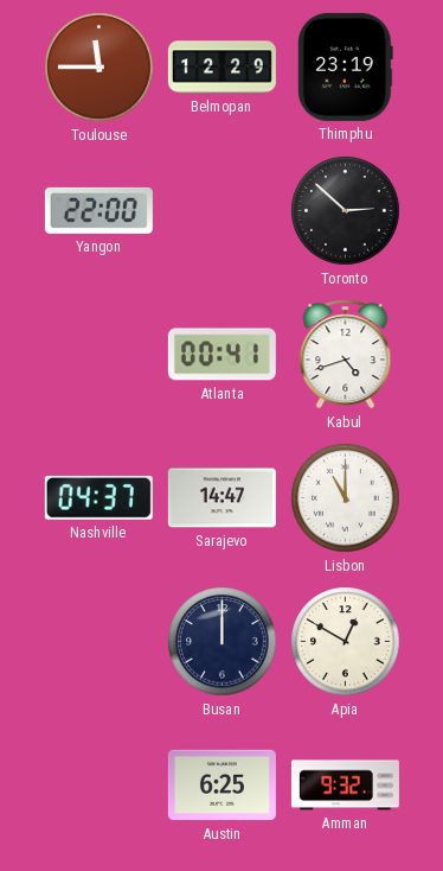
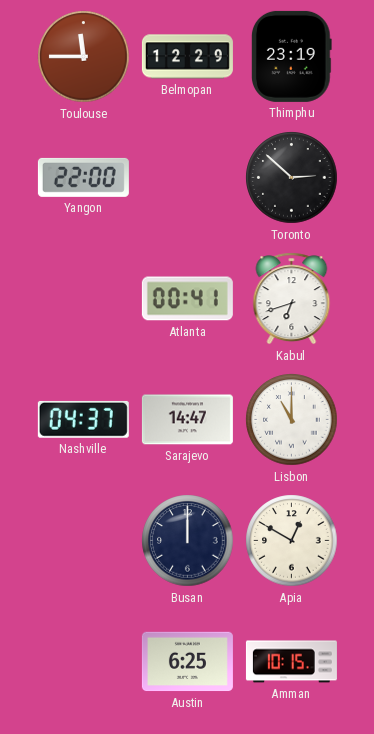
Kabul: 4:42 -> 6:42
Amman: 9:32 -> 10:15
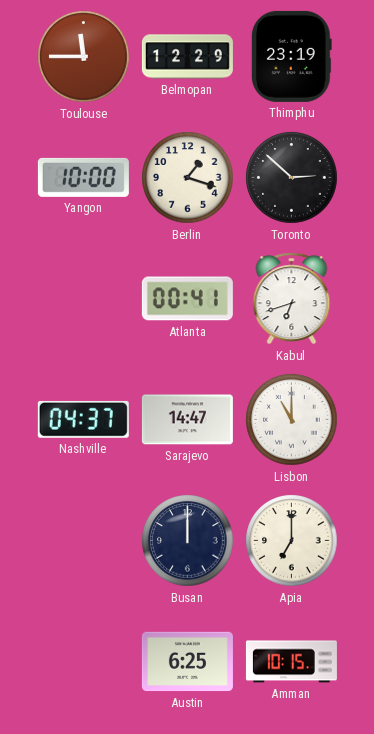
Yangon: 22:00 -> 10:00
Berlin: none -> 1:18
Apia: 12:50 -> 7:00
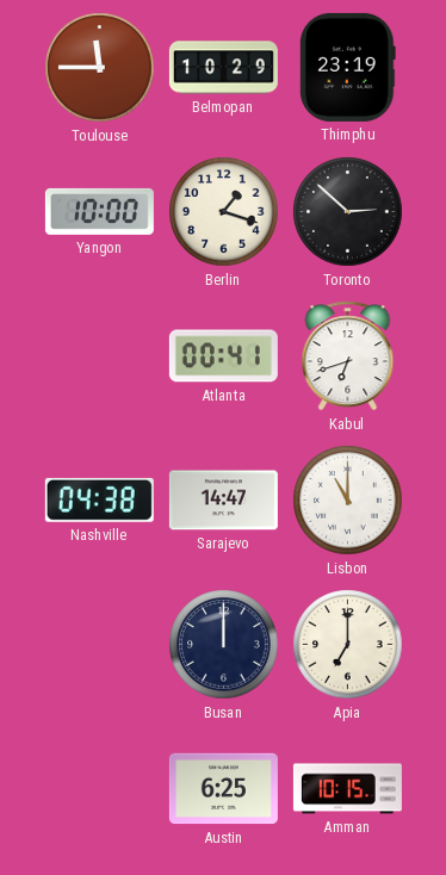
Belmopan: 12:29 -> 10:29
Nashville: 04:37 -> 04:38
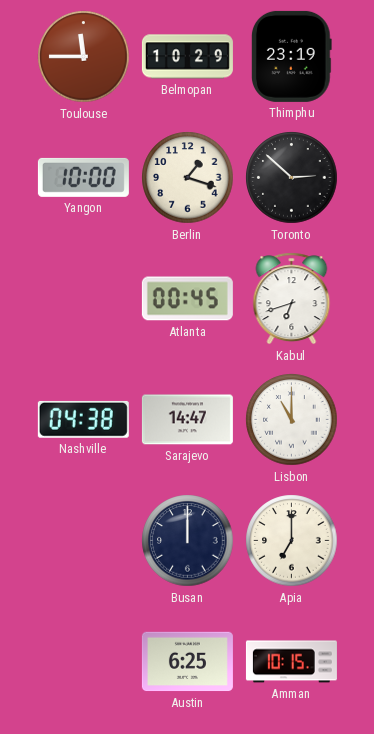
Atlanta: 00:41 -> 00:45
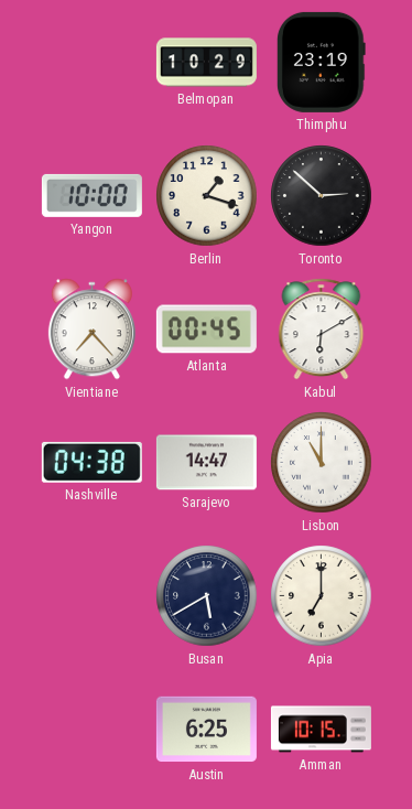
Toulouse: 11:45 -> none
Vientiane: none -> 7:23
Kabul: 6:42 -> 6:10
Busan: 12:00 -> 5:40
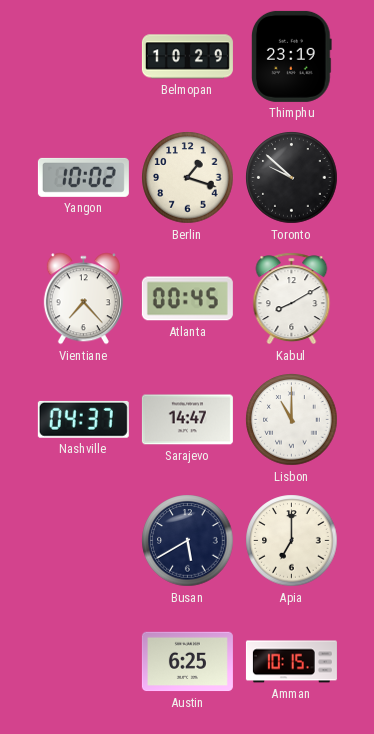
Yangon: 10:00 -> 10:02
Toronto: 2:52 -> 9:52
Kabul: 6:10 -> 8:10
Nashville: 04:38 -> 04:37
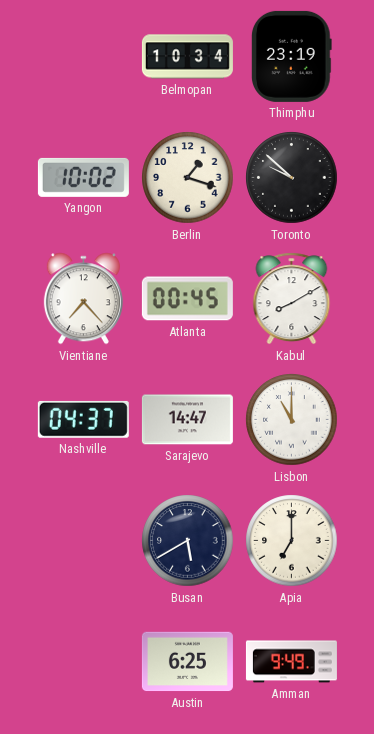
Belmopan: 10:29 -> 10:34
Amman: 10:15 -> 9:49
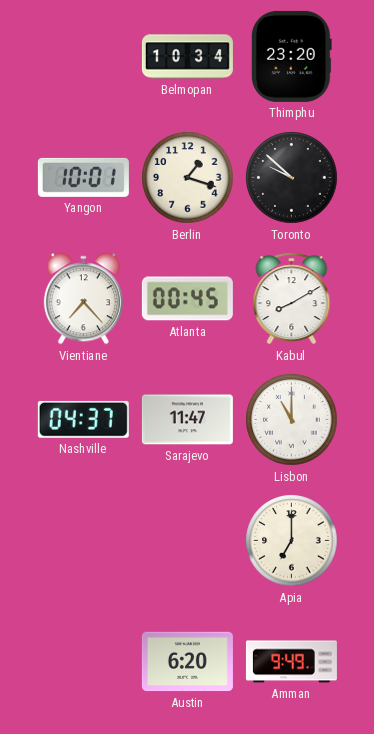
Thimphu: 23:19 -> 23:20
Yangon: 10:02 -> 10:01
Sarajevo: 14:47 -> 11:47
Busan: 5:40 -> none
Austin: 6:25 -> 6:20
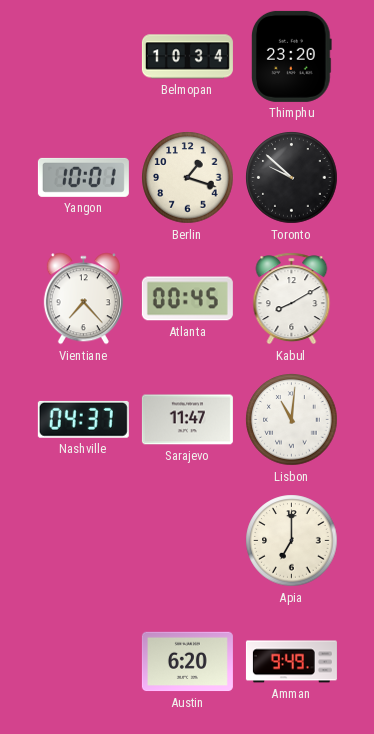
Lisbon: 11:00 -> 11:01
